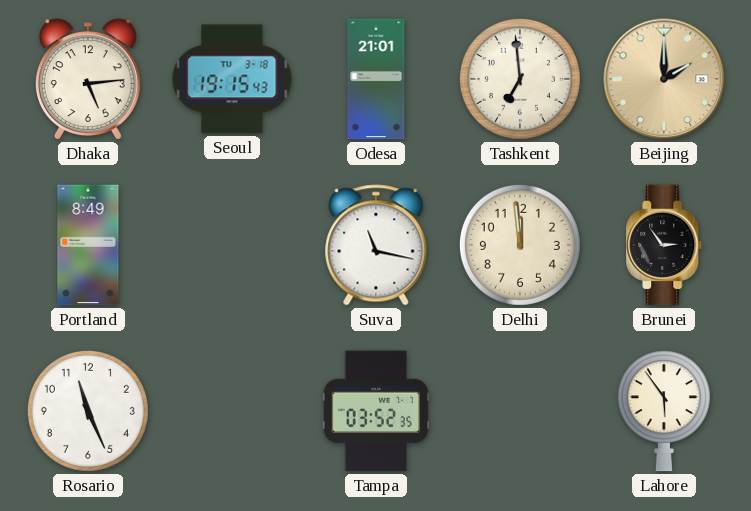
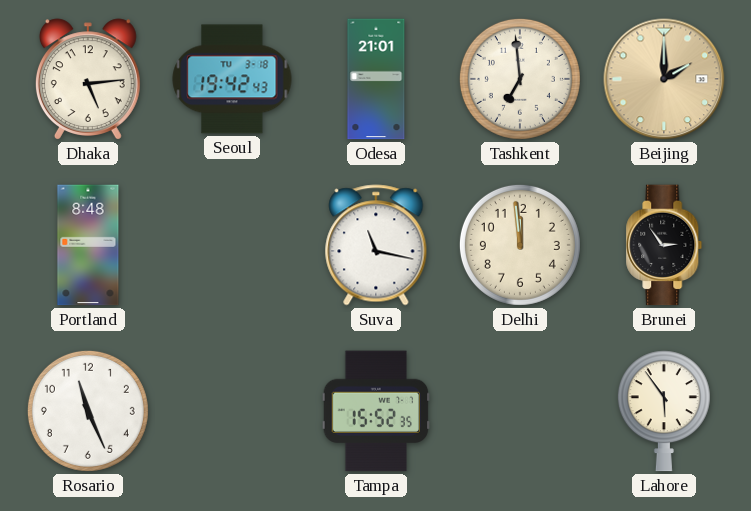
Seoul: 19:15 -> 19:42
Portland: 8:49 -> 8:48
Tampa: 03:52 -> 15:52
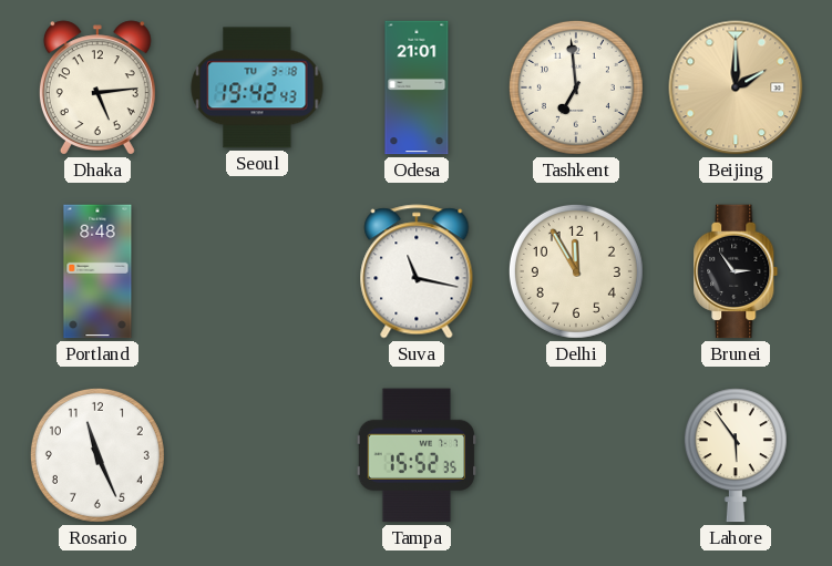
Delhi: 11:59 -> 11:55
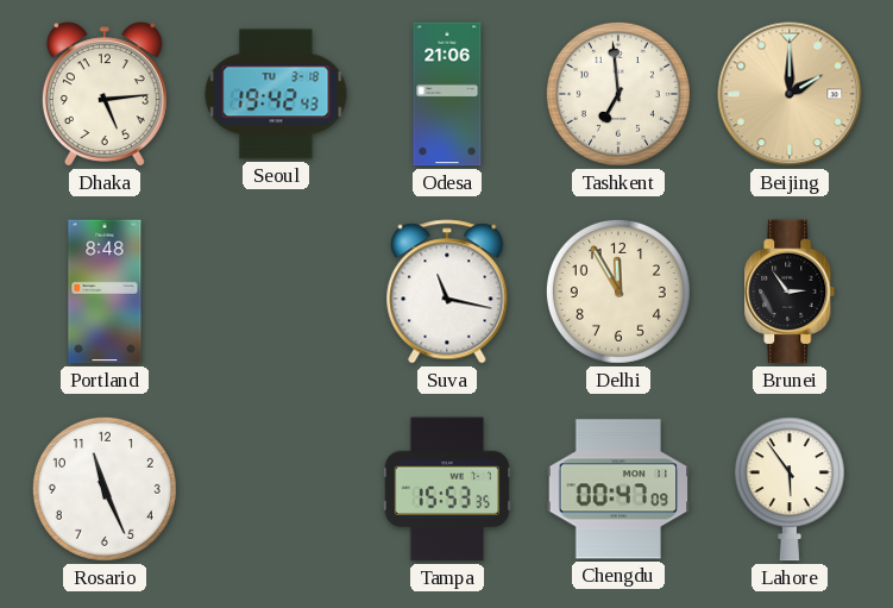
Odesa: 21:01 -> 21:06
Tampa: 15:52 -> 15:53
Chengdu: none -> 00:47
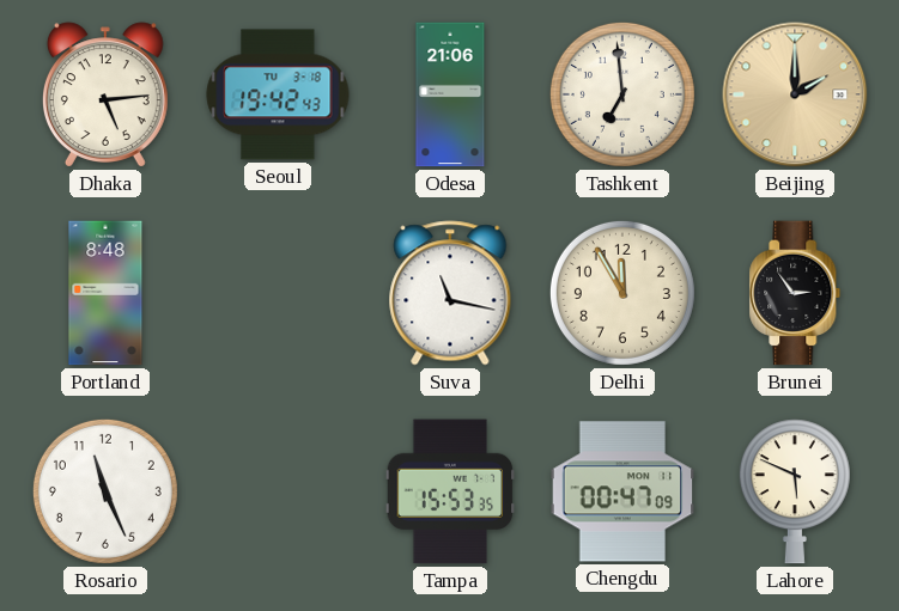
Lahore: 5:54 -> 5:49
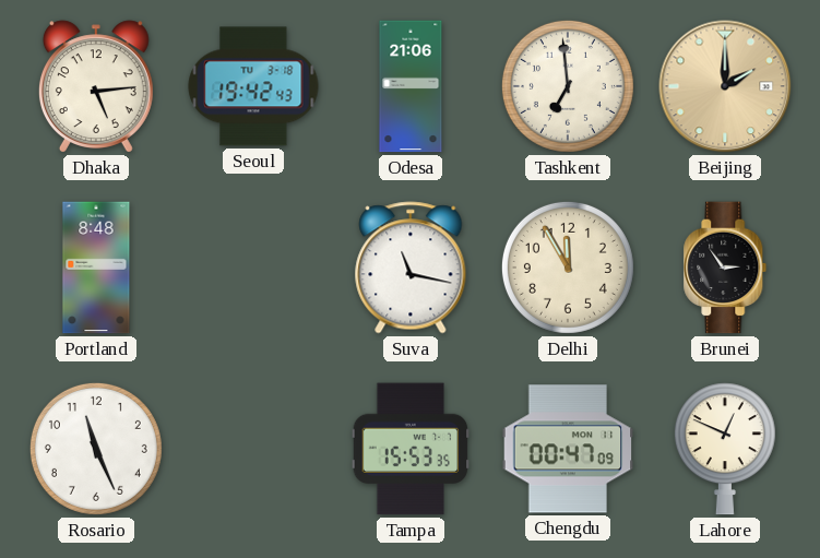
Lahore: 5:49 -> 12:49
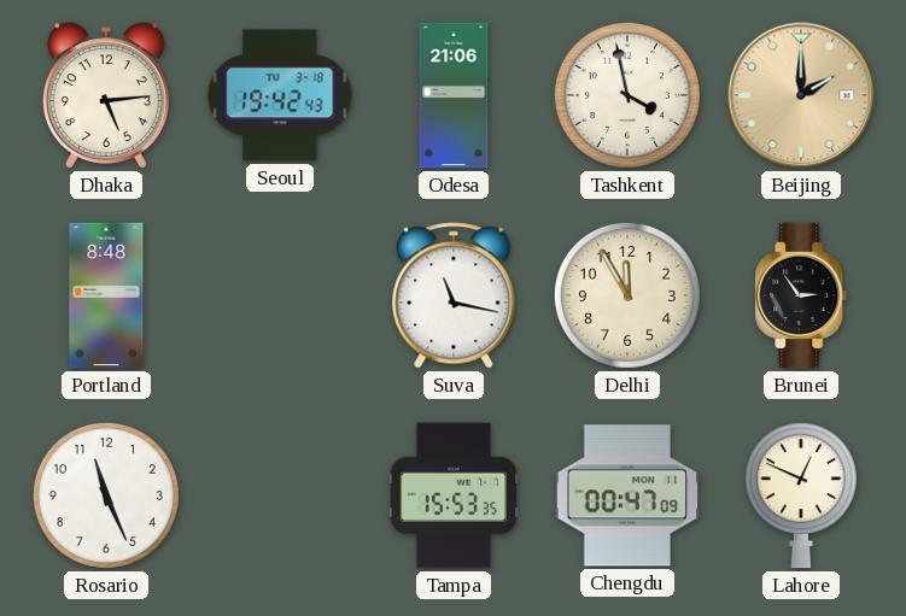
Tashkent: 6:59 -> 3:58
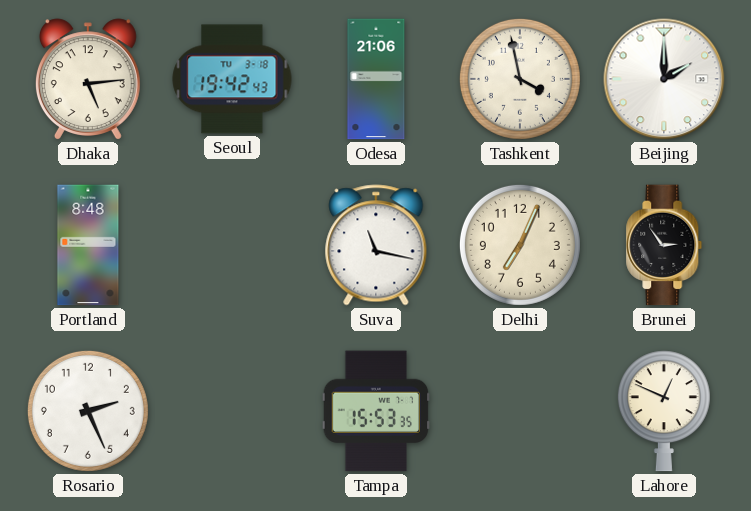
Beijing dial: champagne -> white
Delhi: 11:55 -> 7:04
Rosario: 11:26 -> 2:26
Chengdu: 00:47 -> none
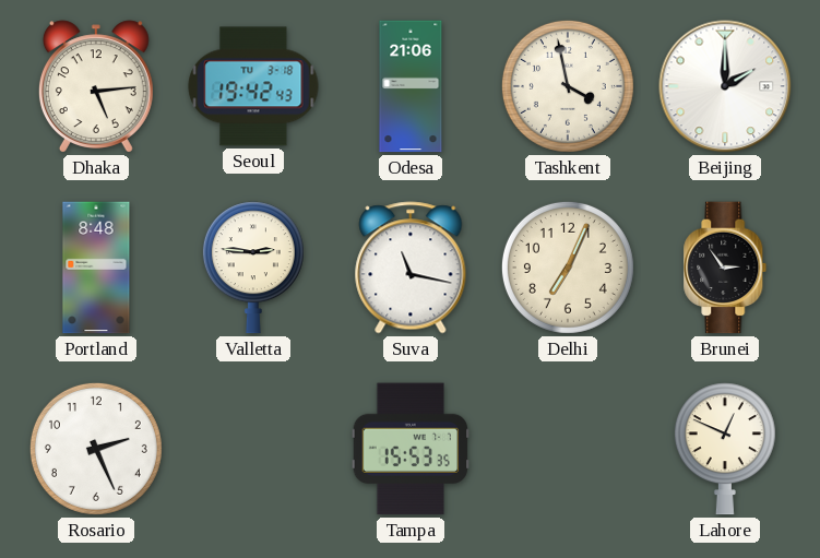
Valletta: none -> 2:46
